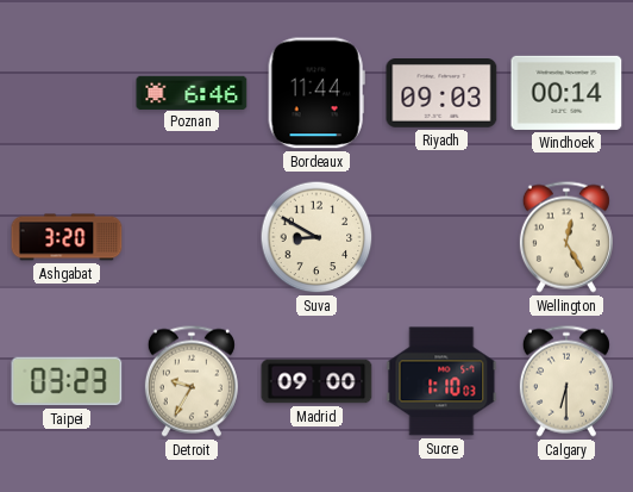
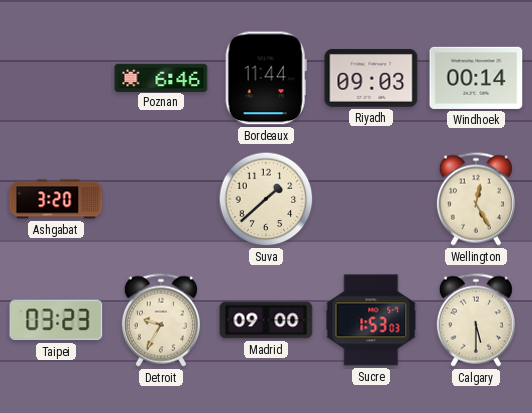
Suva: 8:50 -> 1:38
Sucre: 1:10 -> 1:53
Calgary: 6:30 -> 5:30
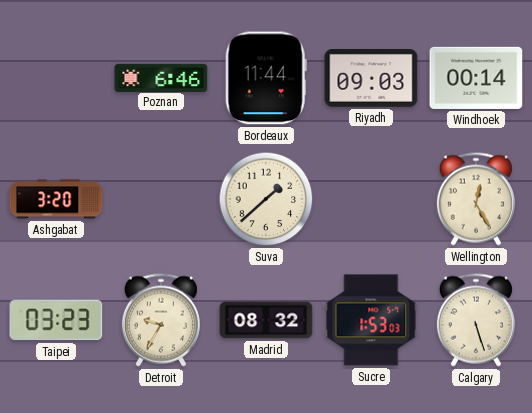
Madrid: 09:00 -> 08:32
Calgary: 5:30 -> 5:27
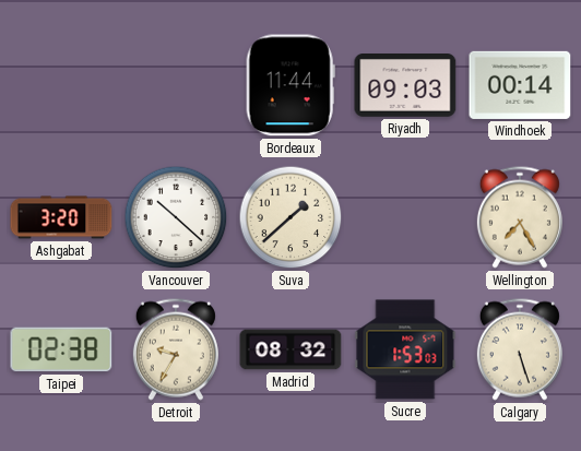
Poznan: 6:46 -> none
Vancouver: none -> 10:22
Wellington: 12:25 -> 7:25
Taipei: 03:23 -> 02:38
